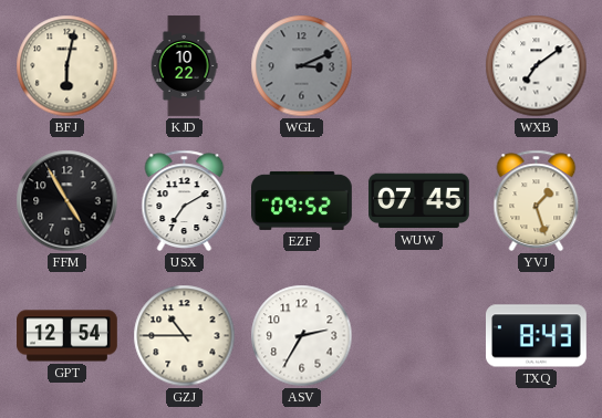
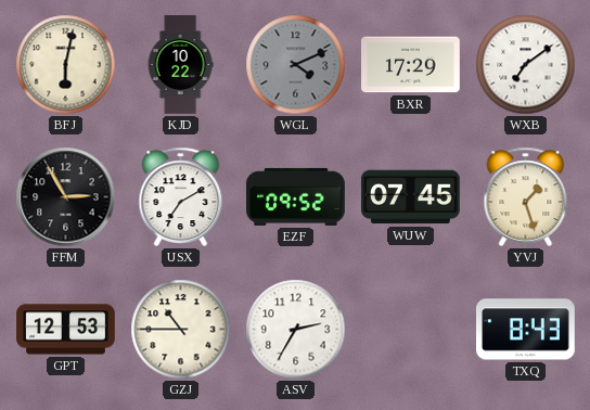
WGL: 3:11 -> 4:11
BXR: none -> 17:29
FFM: 4:55 -> 2:55
GPT: 12:54 -> 12:53
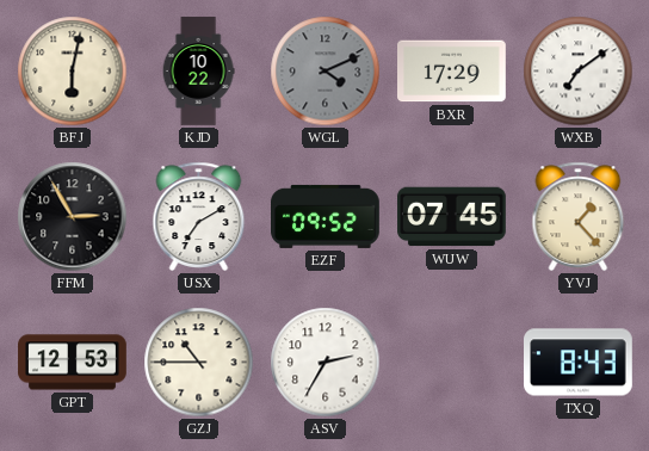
YVJ: 1:27 -> 1:23
